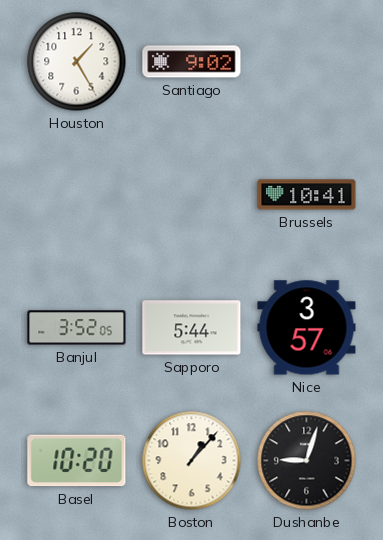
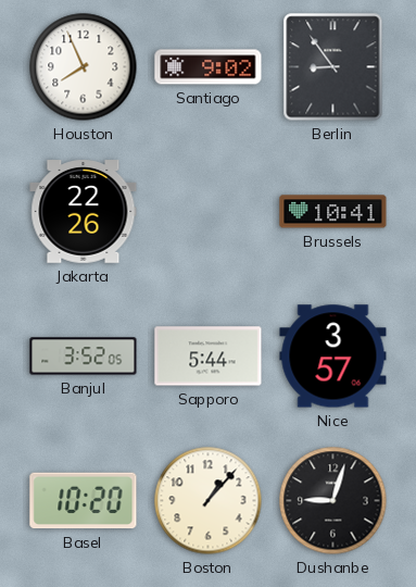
Houston: 1:25 -> 7:56
Berlin: none -> 8:54
Jakarta: none -> 22:26
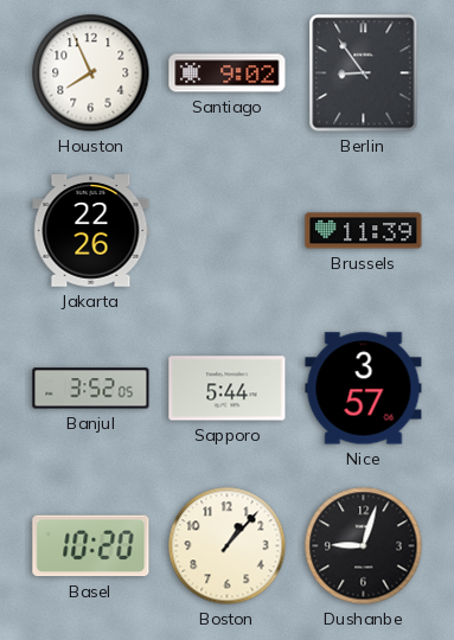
Brussels: 10:41 -> 11:39
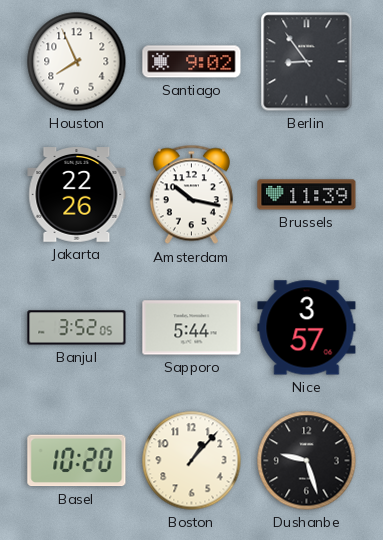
Amsterdam: none -> 10:17
Dushanbe: 9:03 -> 9:27
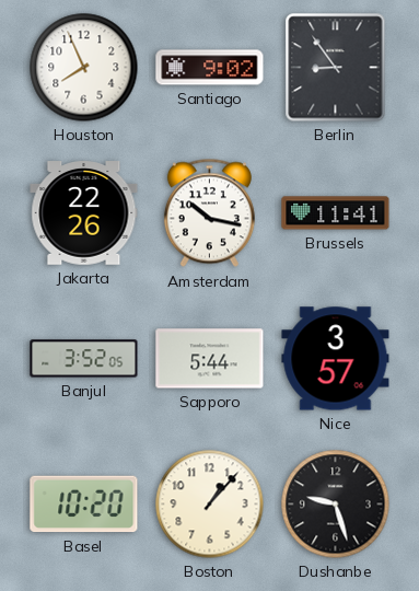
Brussels: 11:39 -> 11:41
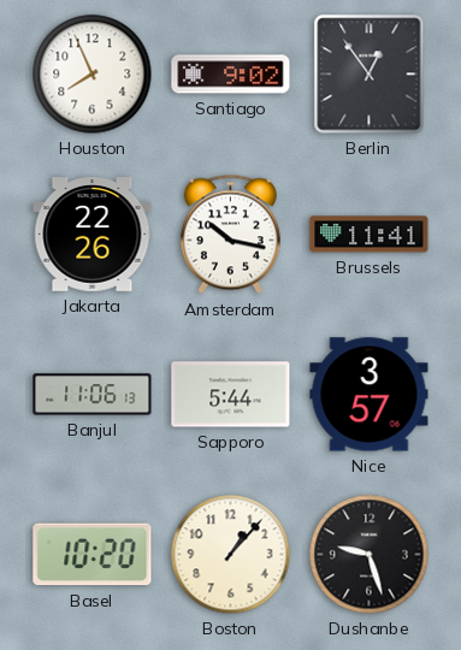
Berlin: 8:54 -> 12:54
Banjul: 3:52 -> 11:06
